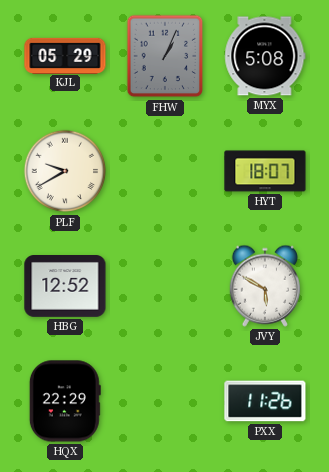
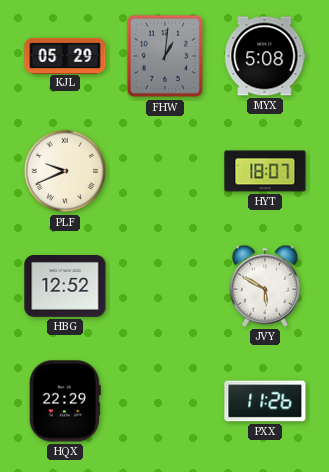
FHW: 1:04 -> 1:01
PLF: 9:40 -> 9:41
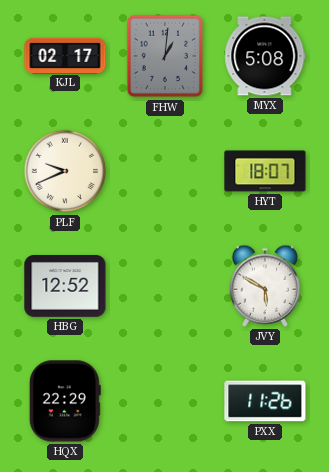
KJL: 05:29 -> 02:17
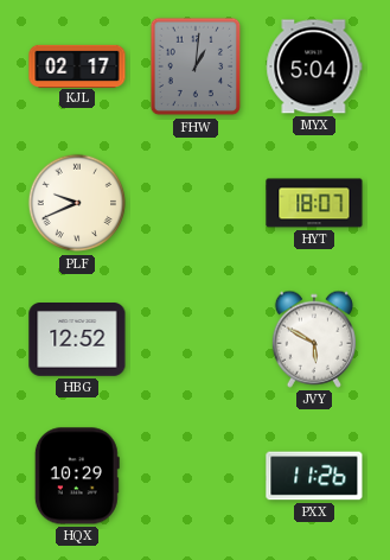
MYX: 5:08 -> 5:04
HQX: 22:29 -> 10:29
